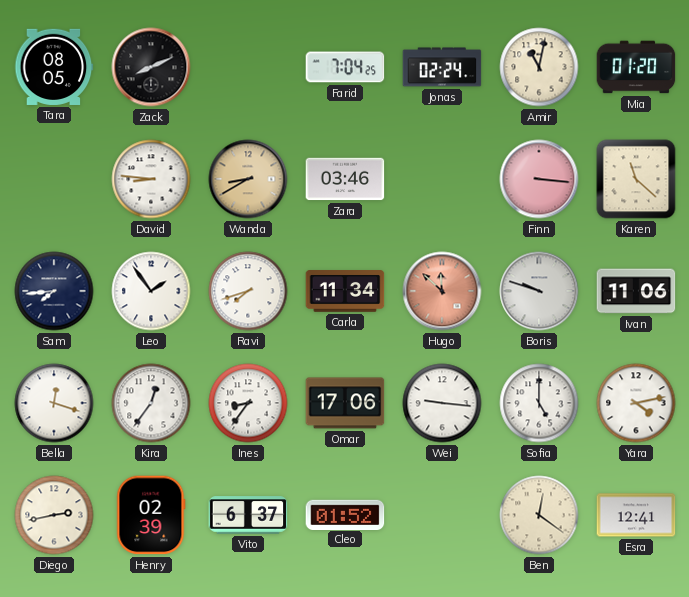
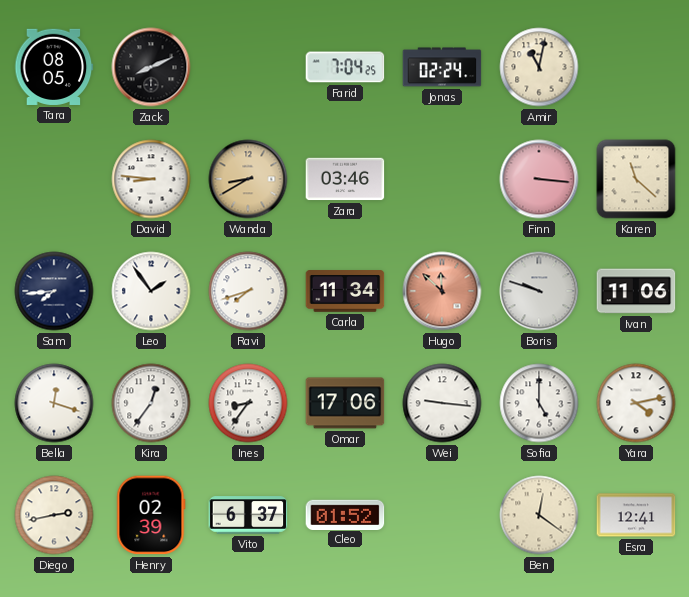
Mia: 01:20 -> none
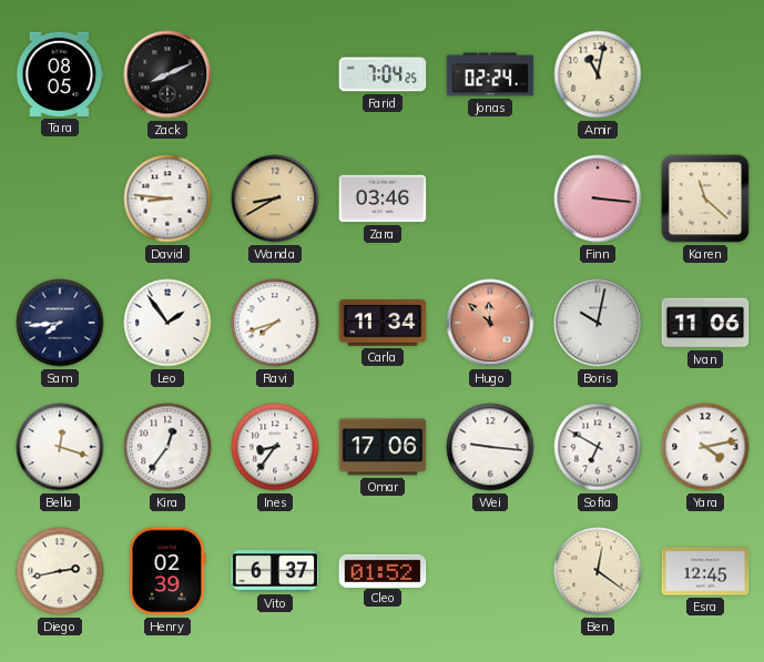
Boris: 9:48 -> 10:02
Sofia: 5:00 -> 6:50
Esra: 12:41 -> 12:45
